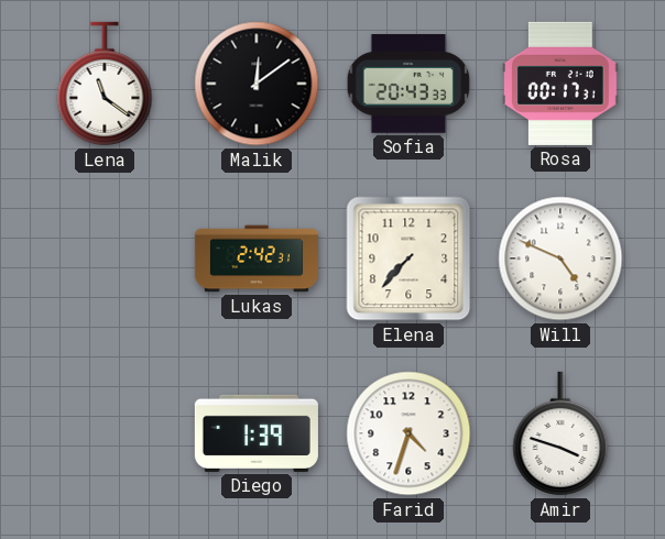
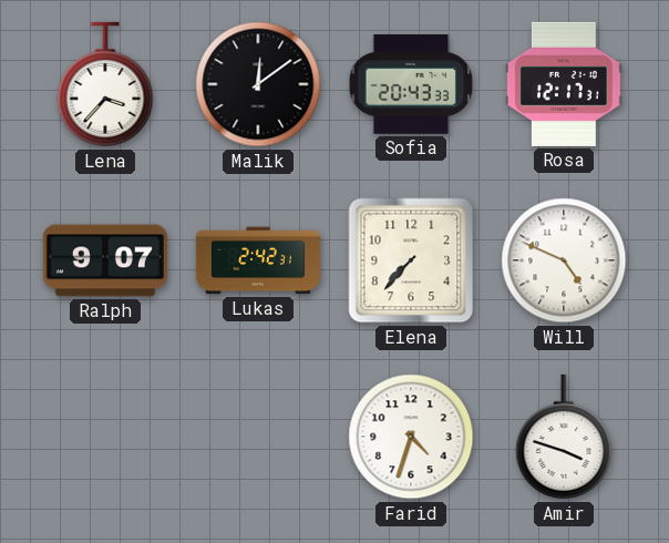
Lena: 11:21 -> 3:37
Rosa: 00:17 -> 12:17
Ralph: none -> 9:07
Diego: 1:39 -> none
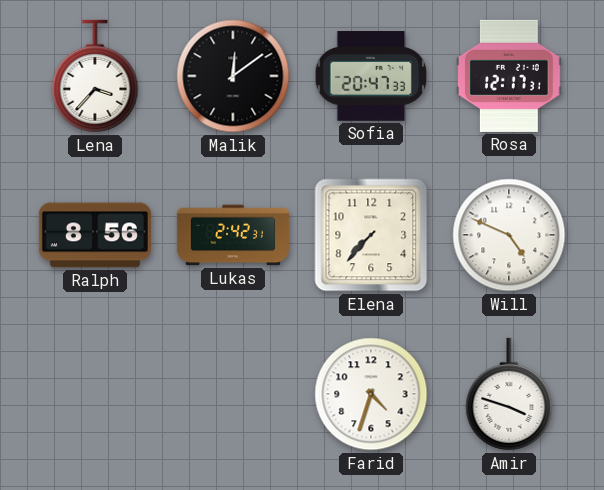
Sofia: 20:43 -> 20:47
Ralph: 9:07 -> 8:56
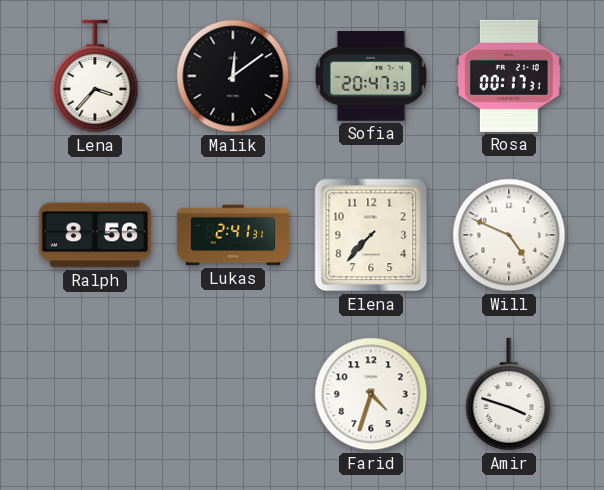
Rosa: 12:17 -> 00:17
Lukas: 2:42 -> 2:41
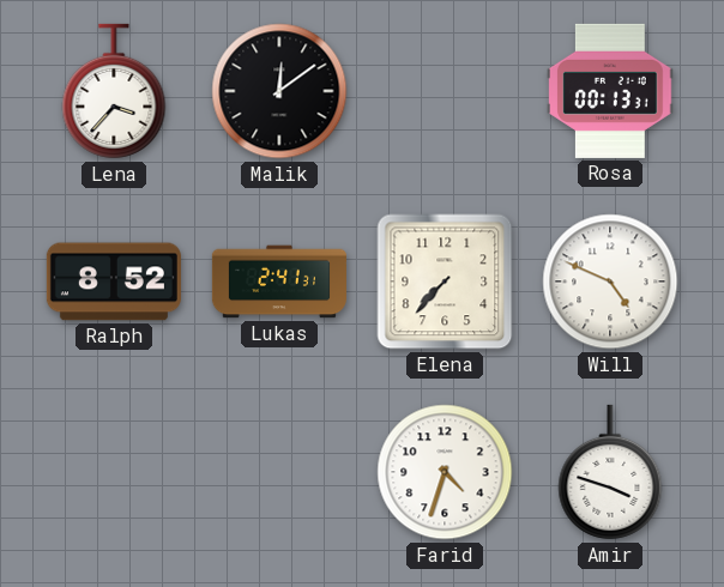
Sofia: 20:47 -> none
Rosa: 00:17 -> 00:13
Ralph: 8:56 -> 8:52
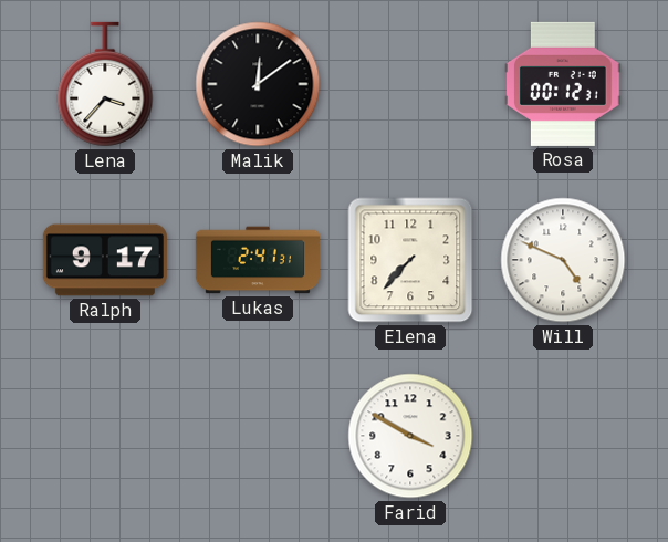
Rosa: 00:13 -> 00:12
Ralph: 8:52 -> 9:17
Farid: 4:33 -> 3:50
Amir: 3:48 -> none
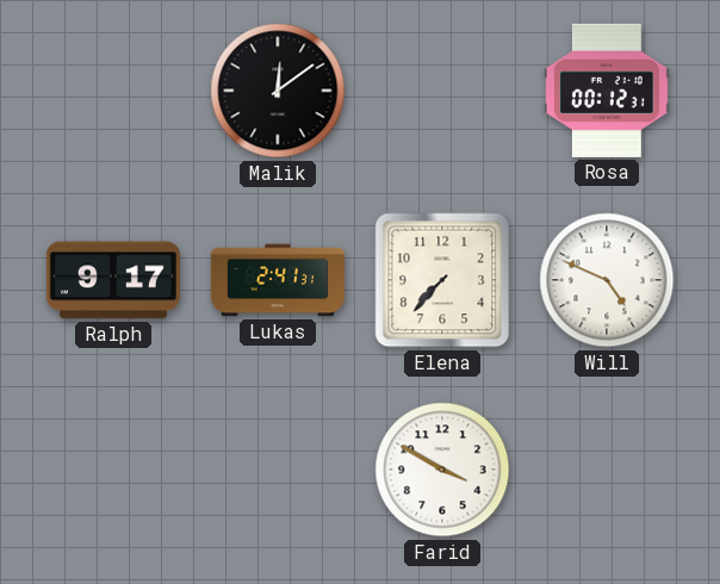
Lena: 3:37 -> none
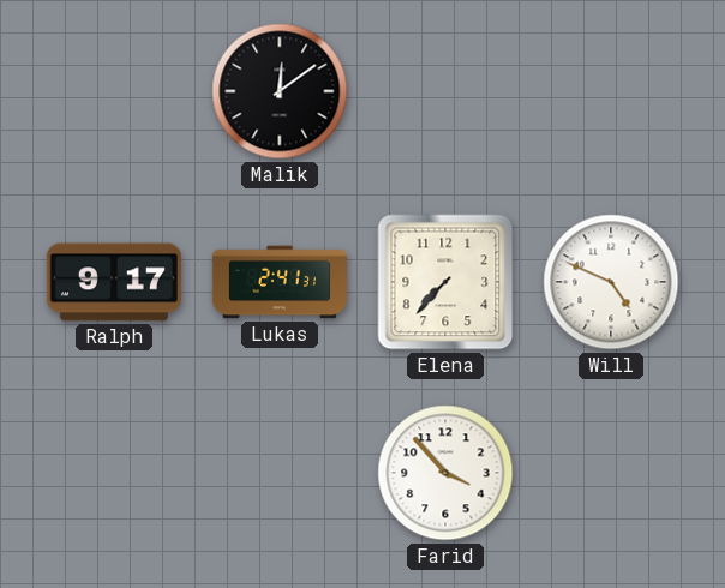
Rosa: 00:12 -> none
Farid: 3:50 -> 3:53
